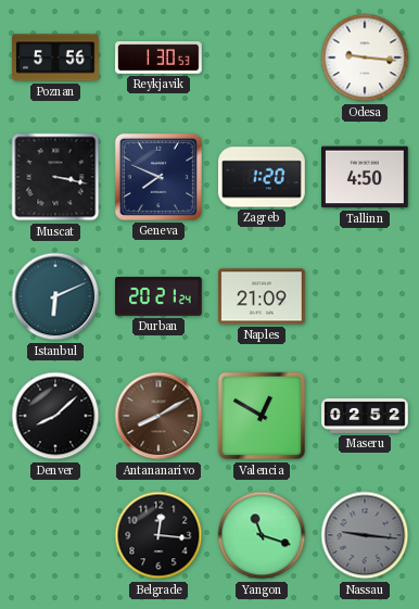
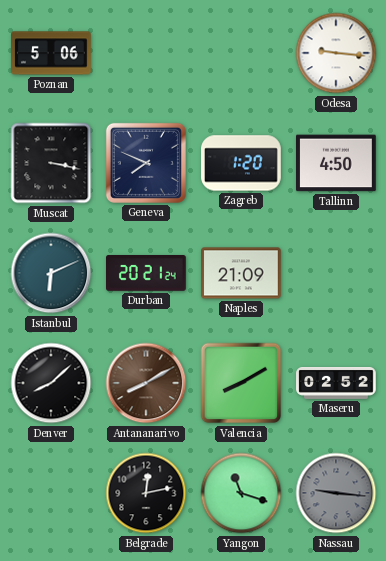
Poznan: 5:56 -> 5:06
Reykjavik: 1:30 -> none
Valencia: 12:50 -> 8:10
Belgrade: 12:16 -> 12:13
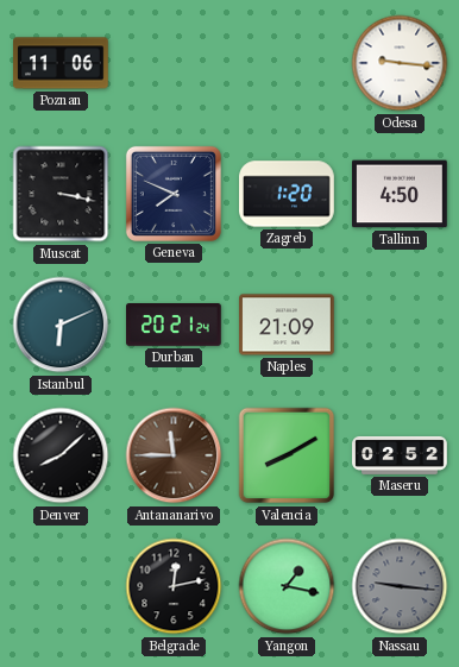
Poznan: 5:06 -> 11:06
Antananarivo: 8:10 -> 11:45
Yangon: 11:18 -> 1:17
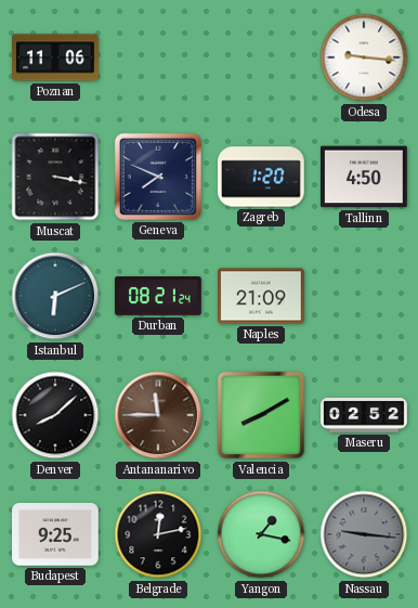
Durban: 20:21 -> 08:21
Budapest: none -> 9:25
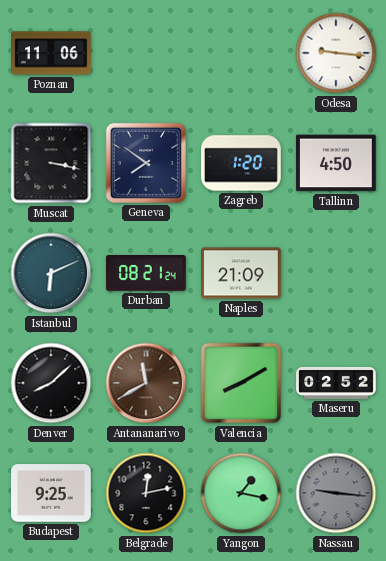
Geneva: 7:49 -> 7:51
Antananarivo: 11:45 -> 11:40
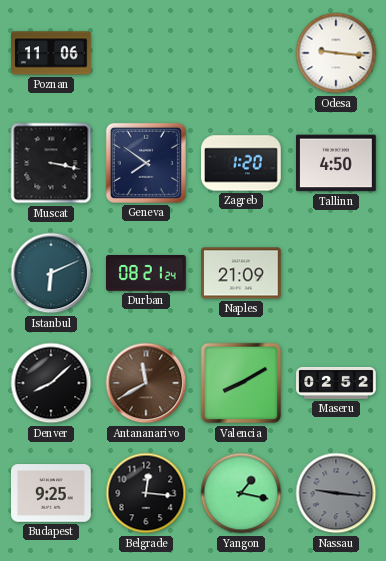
Belgrade: 12:13 -> 12:16
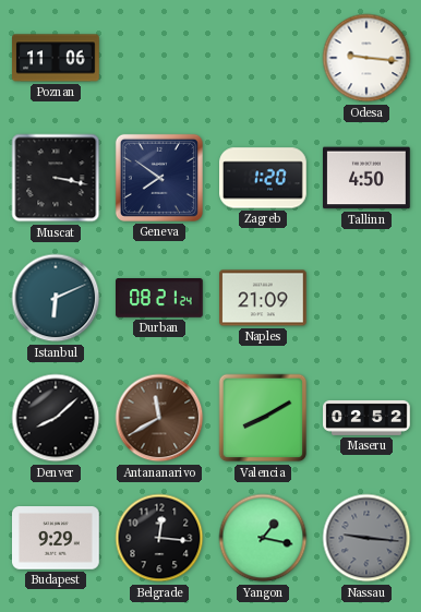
Budapest: 9:25 -> 9:29
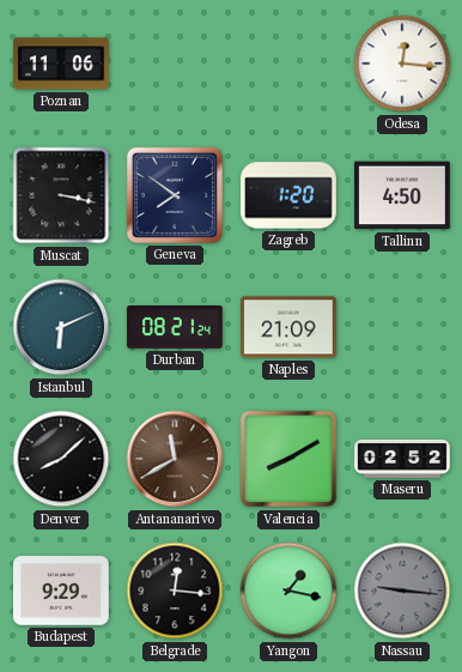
Odesa: 9:16 -> 12:16
